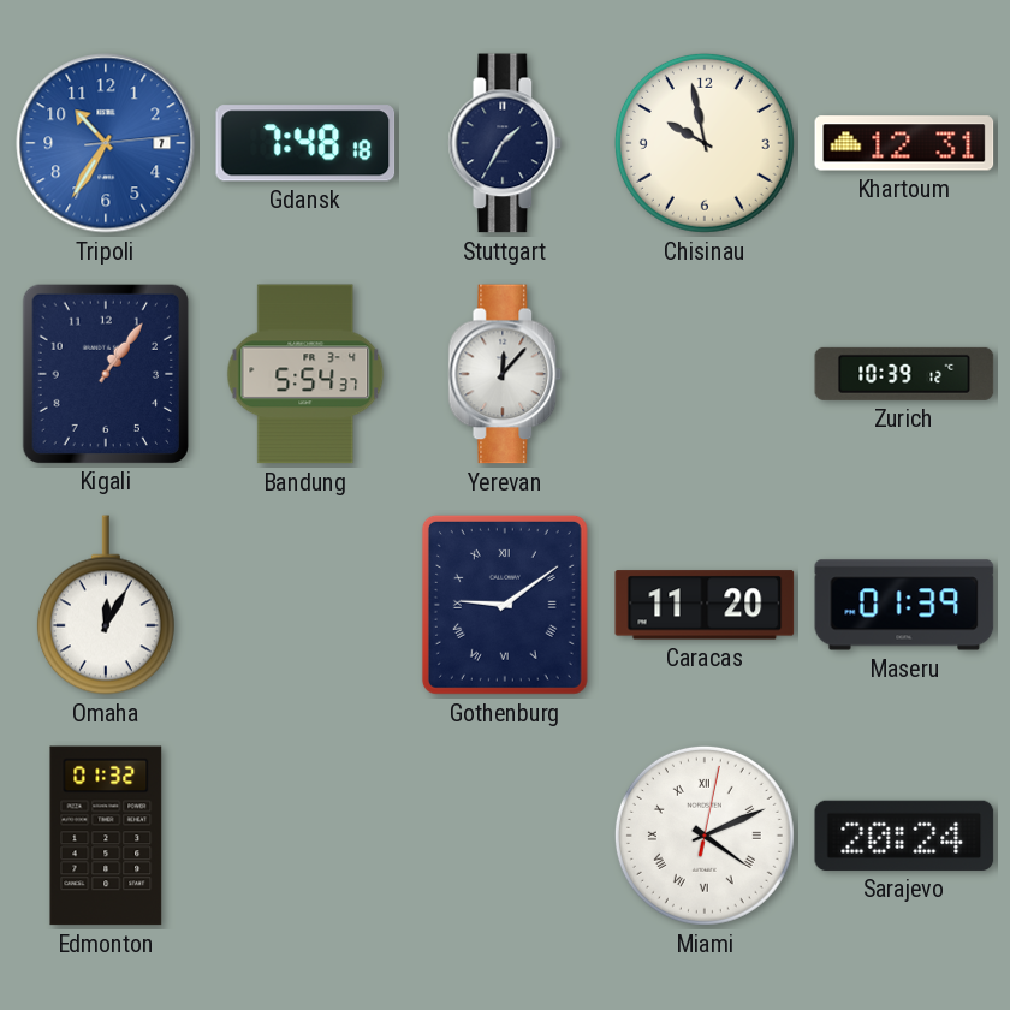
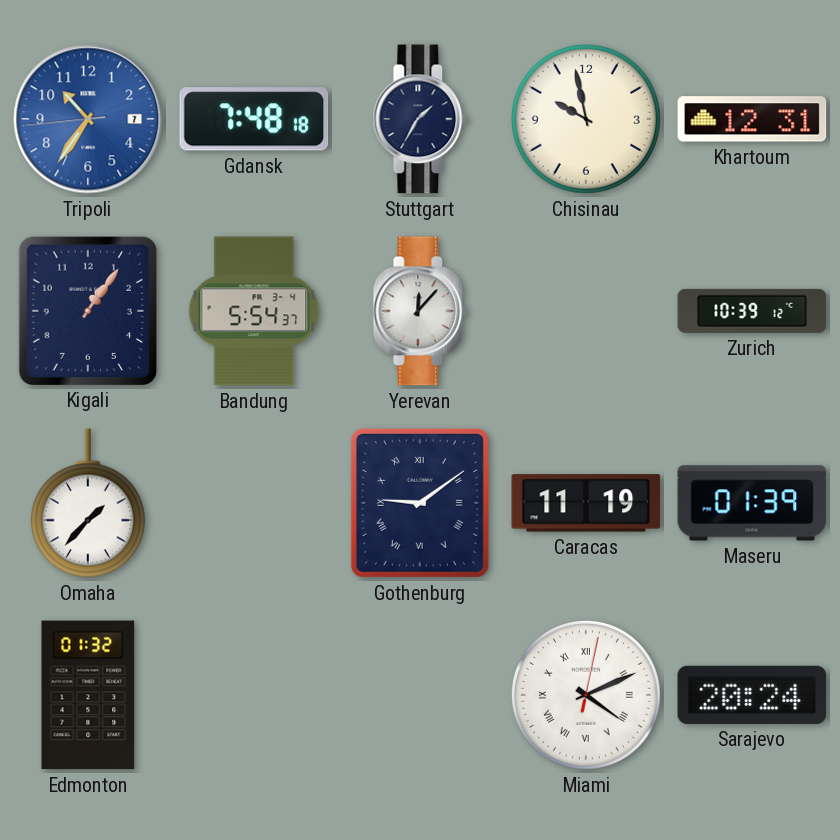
Tripoli: 10:35:14 -> 10:35:44
Omaha: 12:05 -> 1:37
Caracas: 11:20 -> 11:19
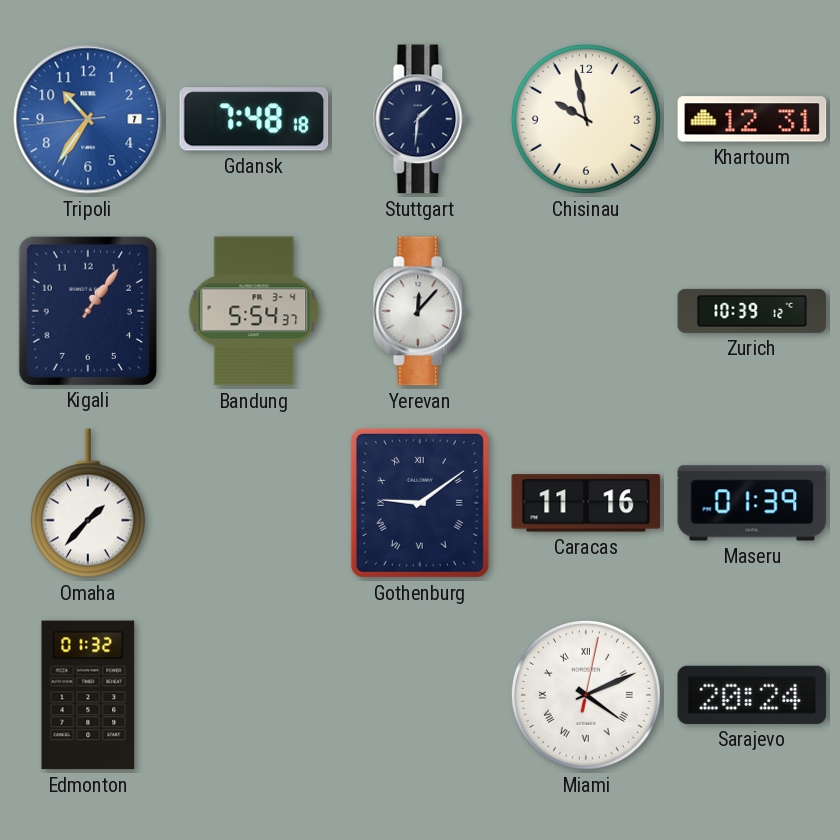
Stuttgart: 1:35 -> 1:31
Caracas: 11:19 -> 11:16
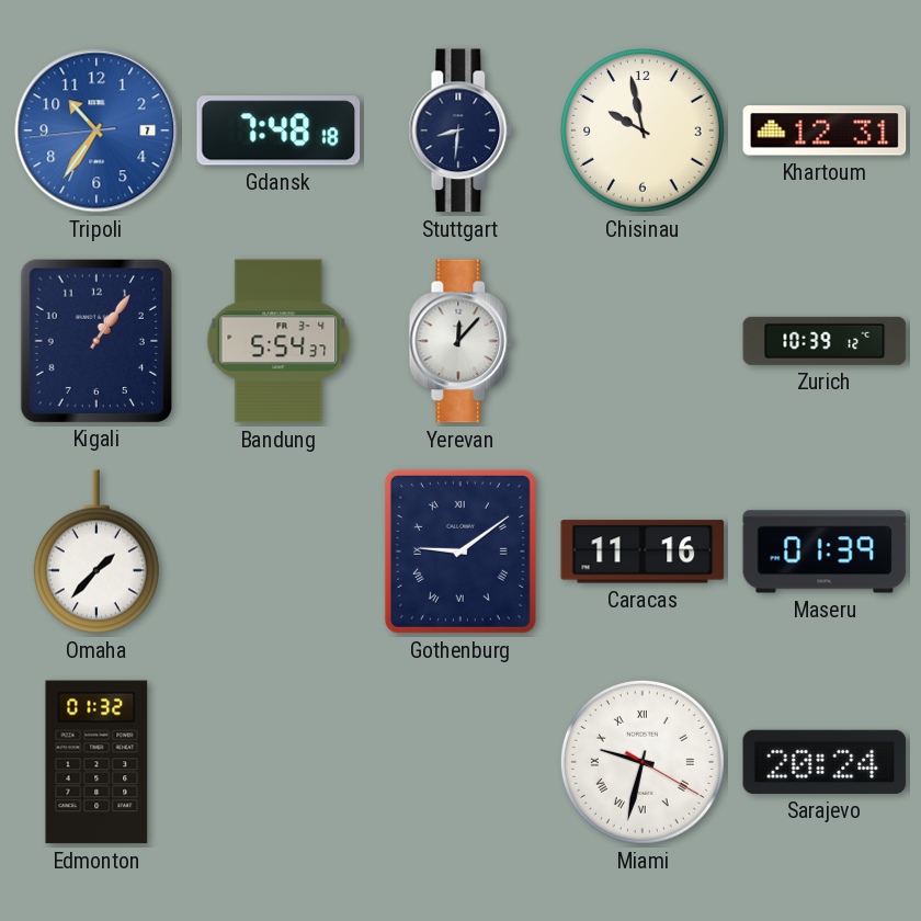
Stuttgart: 1:31 -> 8:31
Miami: 4:11 -> 9:32
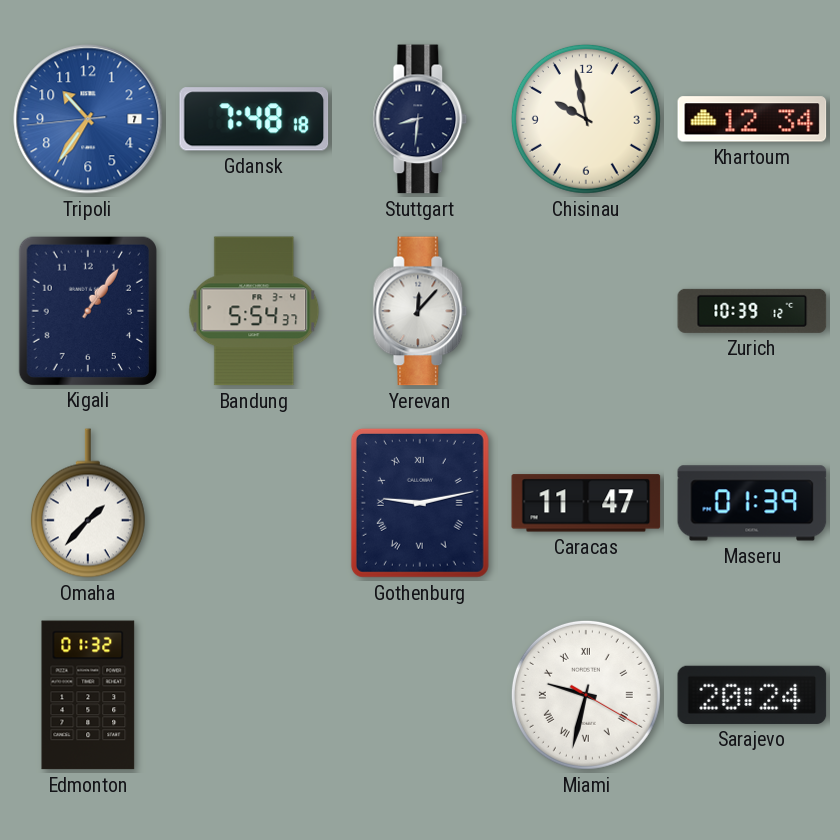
Khartoum: 12:31 -> 12:34
Gothenburg: 9:09 -> 9:13
Caracas: 11:16 -> 11:47
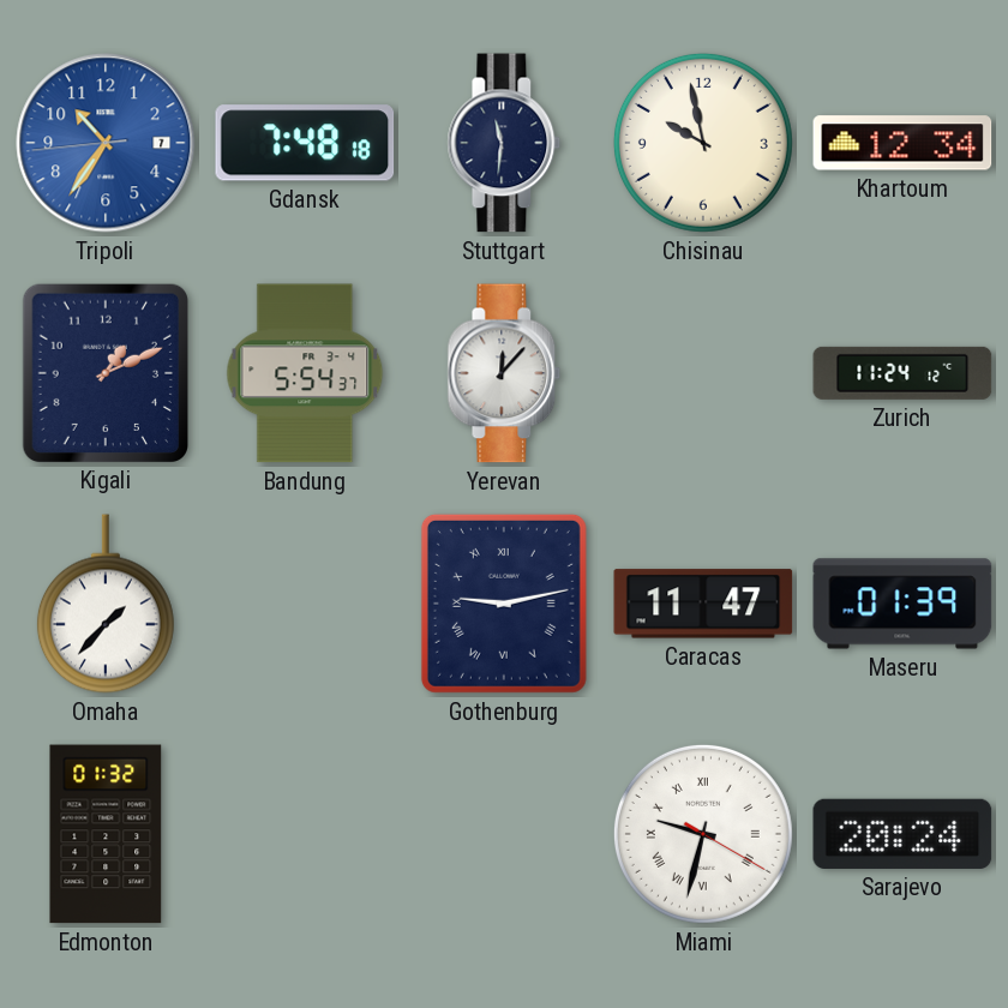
Stuttgart: 8:31 -> 11:31
Kigali: 1:06 -> 1:11
Zurich: 10:39 -> 11:24
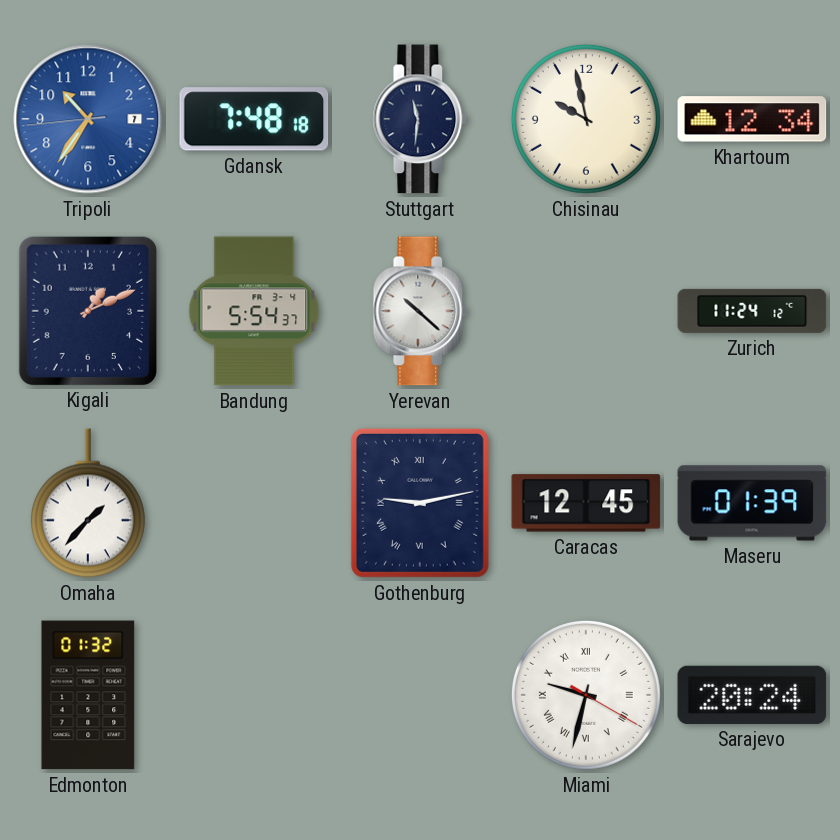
Yerevan: 12:07 -> 10:22
Caracas: 11:47 -> 12:45
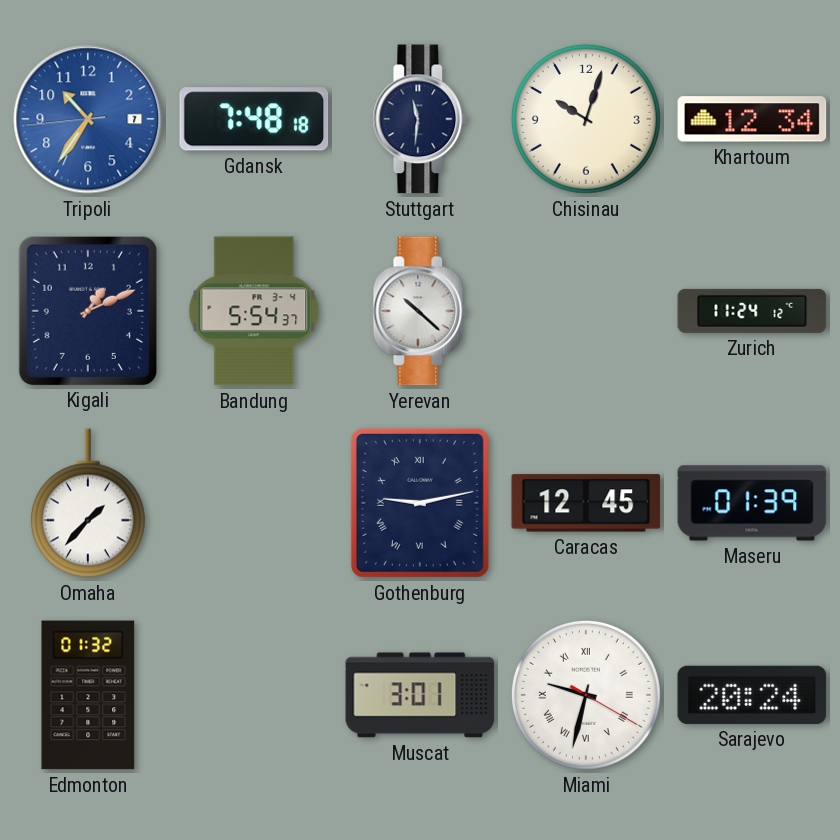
Chisinau: 9:58 -> 10:03
Muscat: none -> 3:01
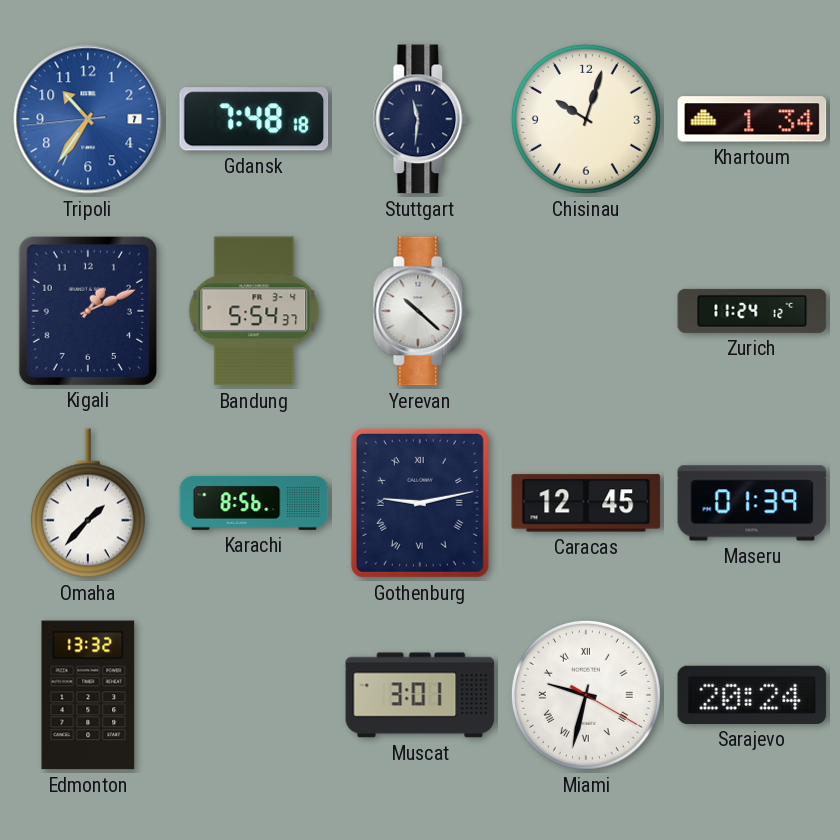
Khartoum: 12:34 -> 1:34
Karachi: none -> 8:56
Edmonton: 01:32 -> 13:32
